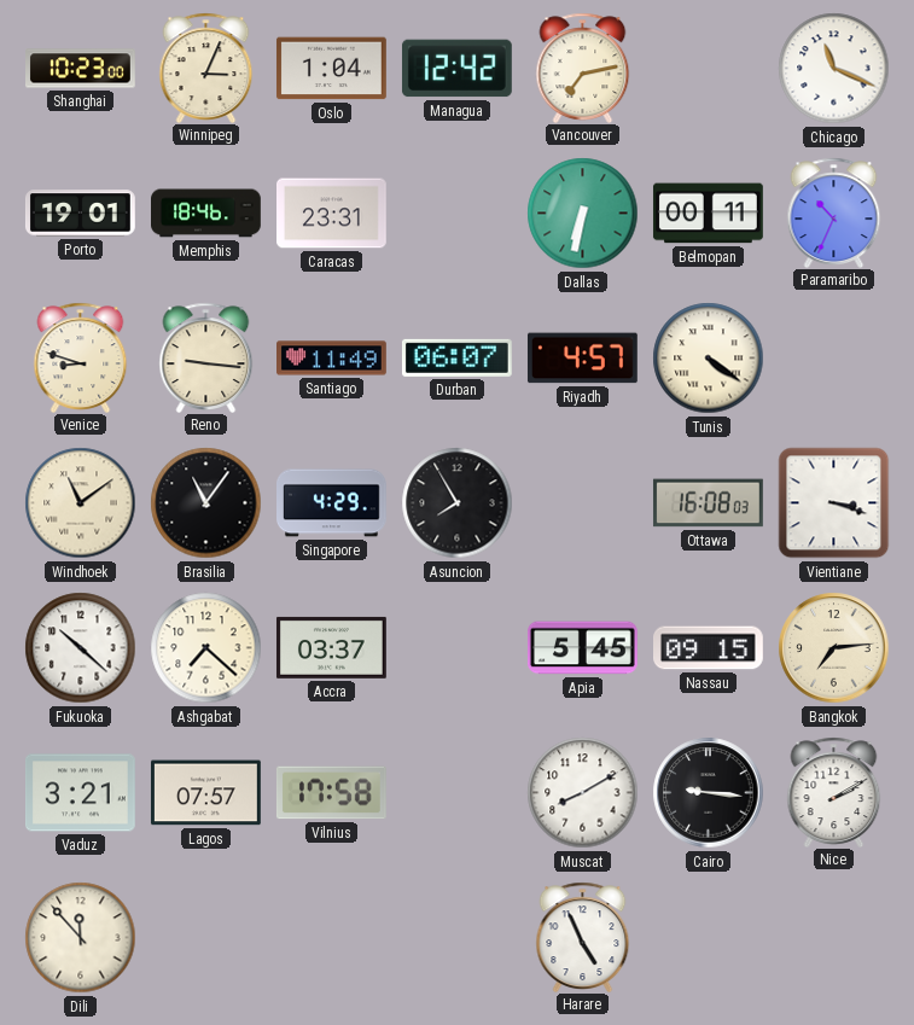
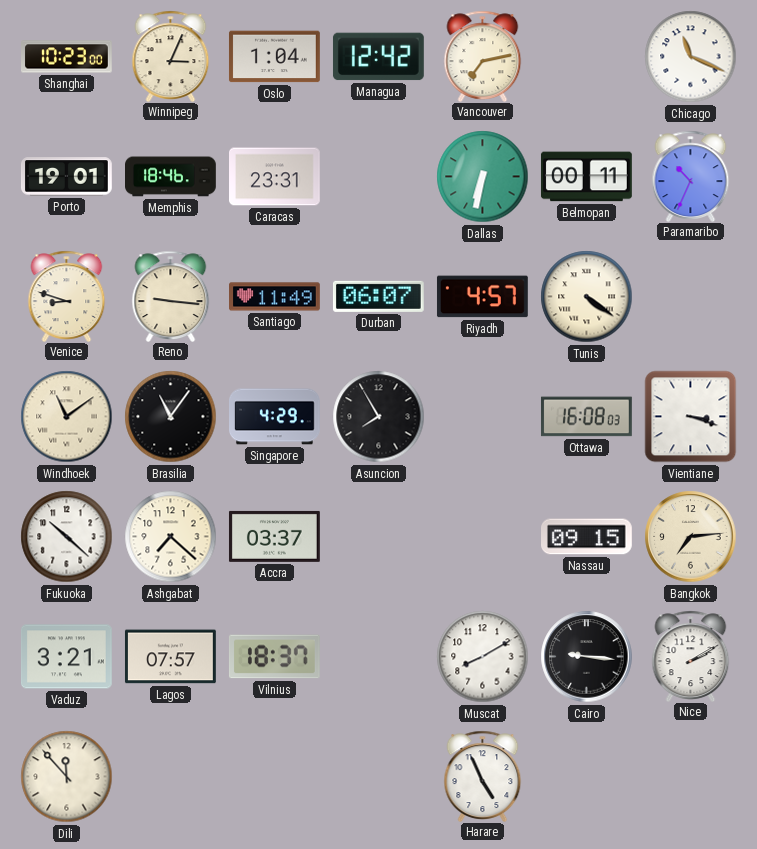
Apia: 5:45 -> none
Vilnius: 17:58 -> 18:37
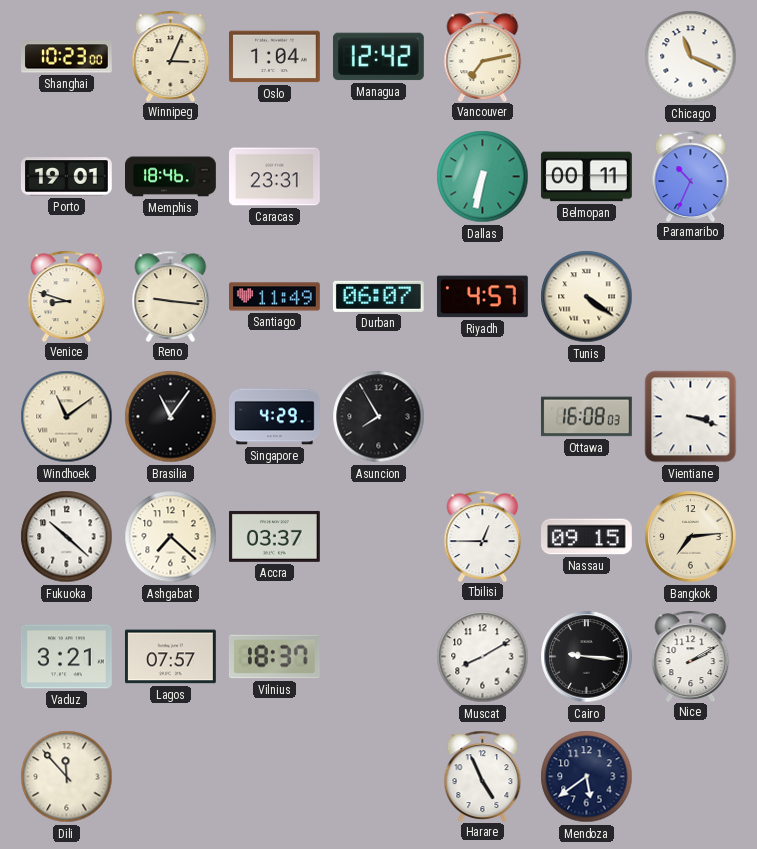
Tbilisi: none -> 12:45
Mendoza: none -> 5:39
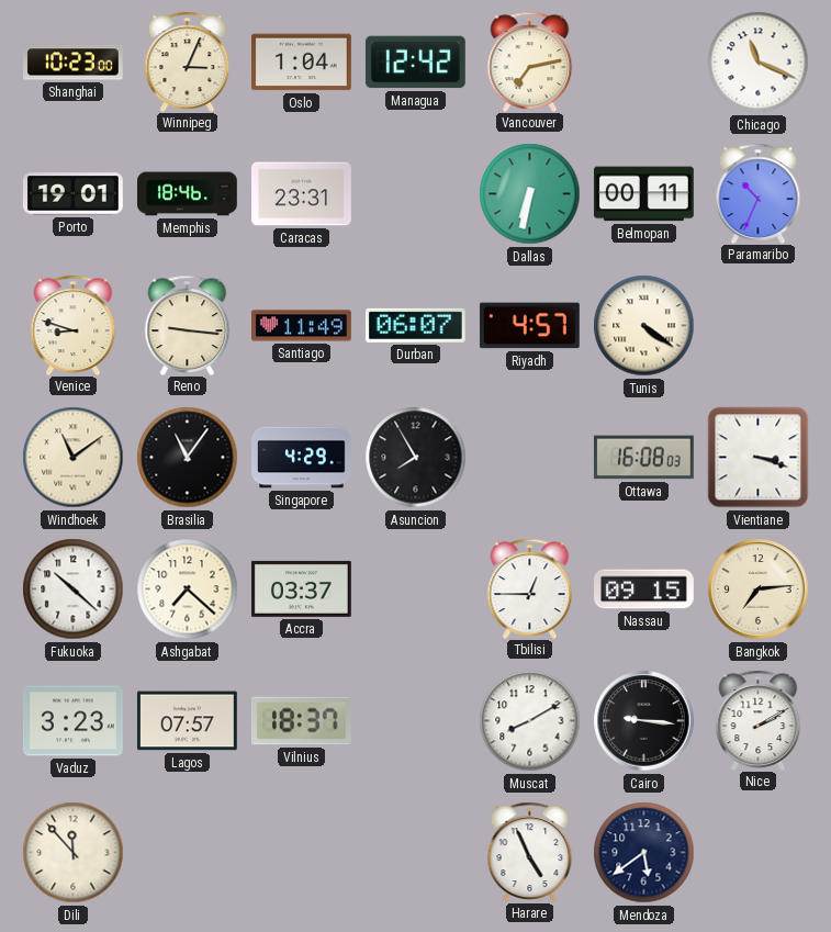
Vaduz: 3:21 -> 3:23
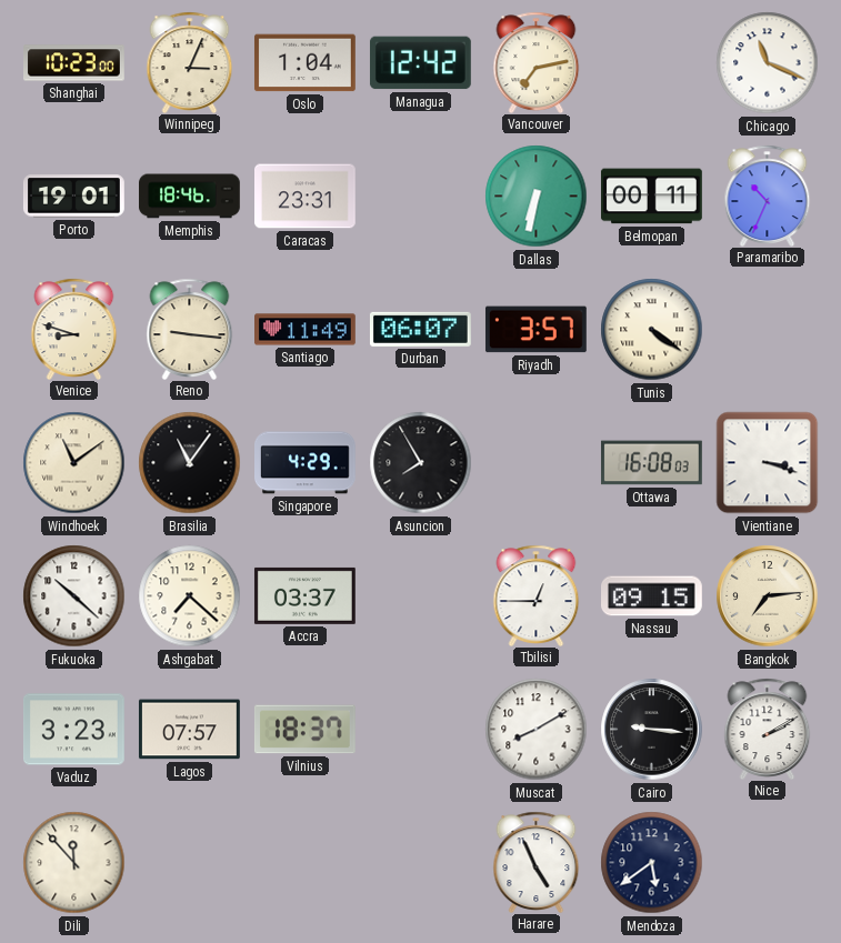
Riyadh: 4:57 -> 3:57
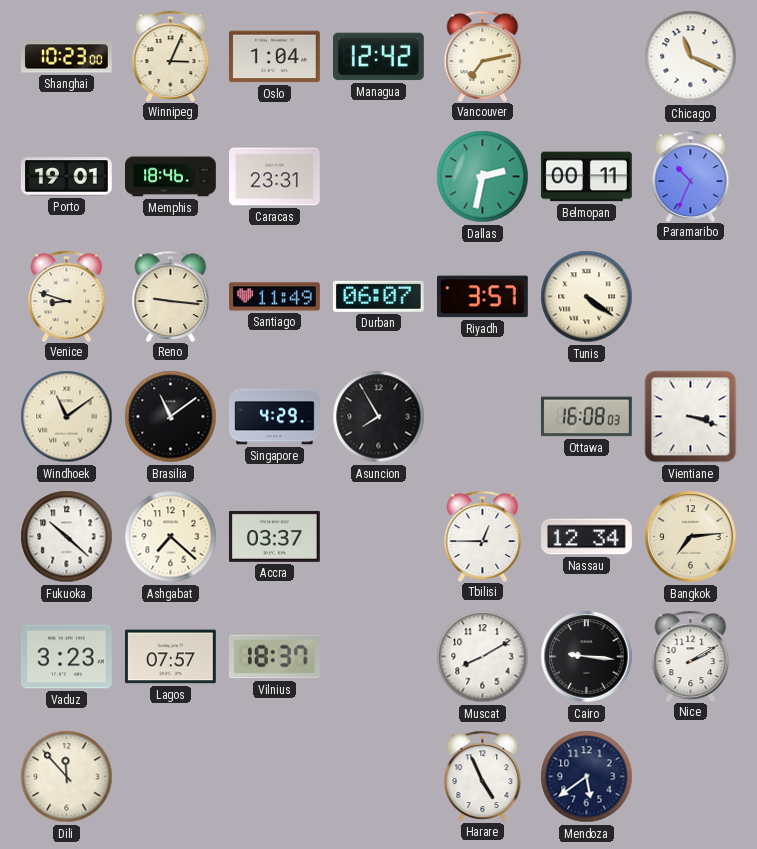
Dallas: 6:32 -> 2:32
Brasilia: 11:06 -> 11:09
Nassau: 09:15 -> 12:34
